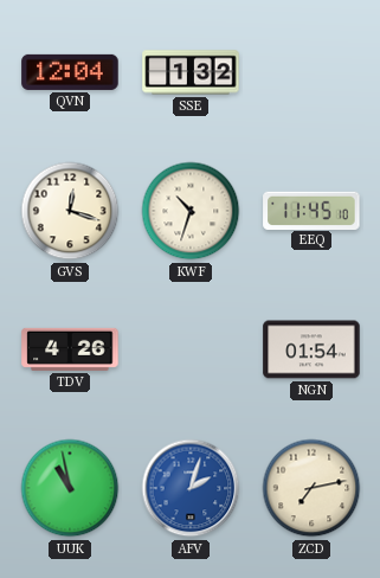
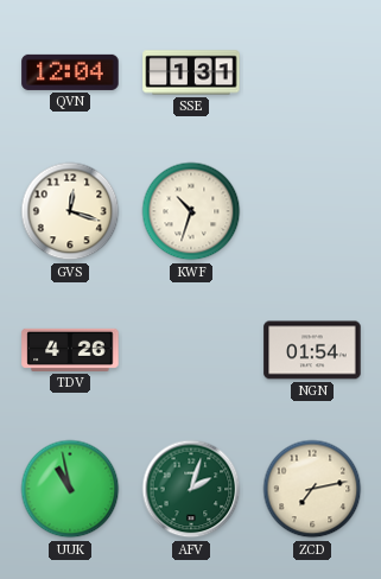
SSE: 1:32 -> 1:31
EEQ: 11:45 -> none
AFV dial: blue -> green
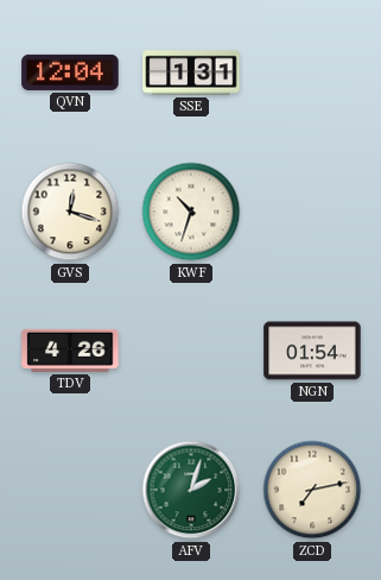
UUK: 10:58 -> none
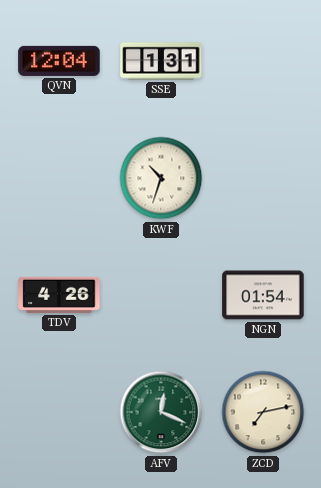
GVS: 12:18 -> none
AFV: 2:03 -> 12:19
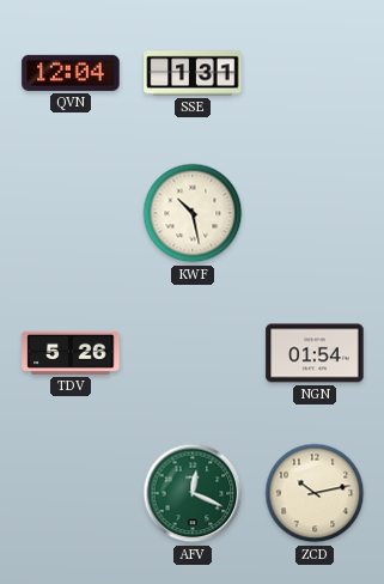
KWF: 10:33 -> 10:28
TDV: 4:26 -> 5:26
ZCD: 7:13 -> 10:13
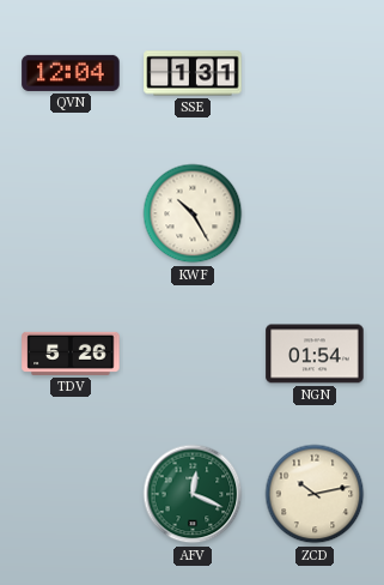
KWF: 10:28 -> 10:25
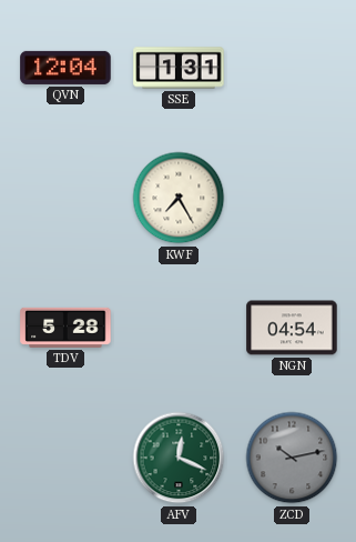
KWF: 10:25 -> 7:25
TDV: 5:26 -> 5:28
NGN: 01:54 -> 04:54
ZCD dial: cream -> grey
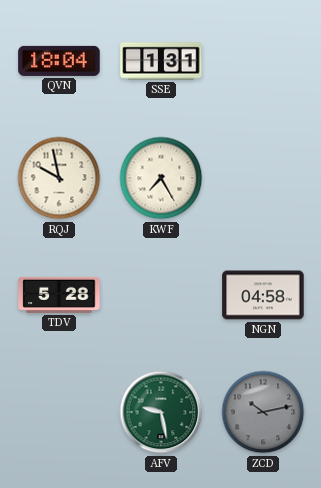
QVN: 12:04 -> 18:04
RQJ: none -> 9:58
NGN: 04:54 -> 04:58
AFV: 12:19 -> 9:28
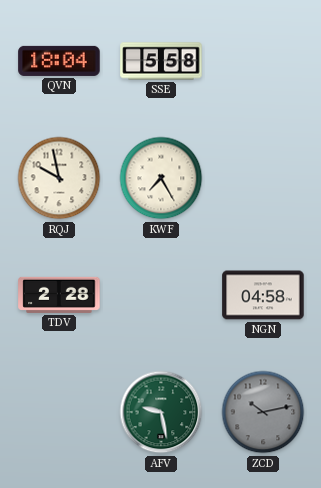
SSE: 1:31 -> 5:58
TDV: 5:28 -> 2:28
